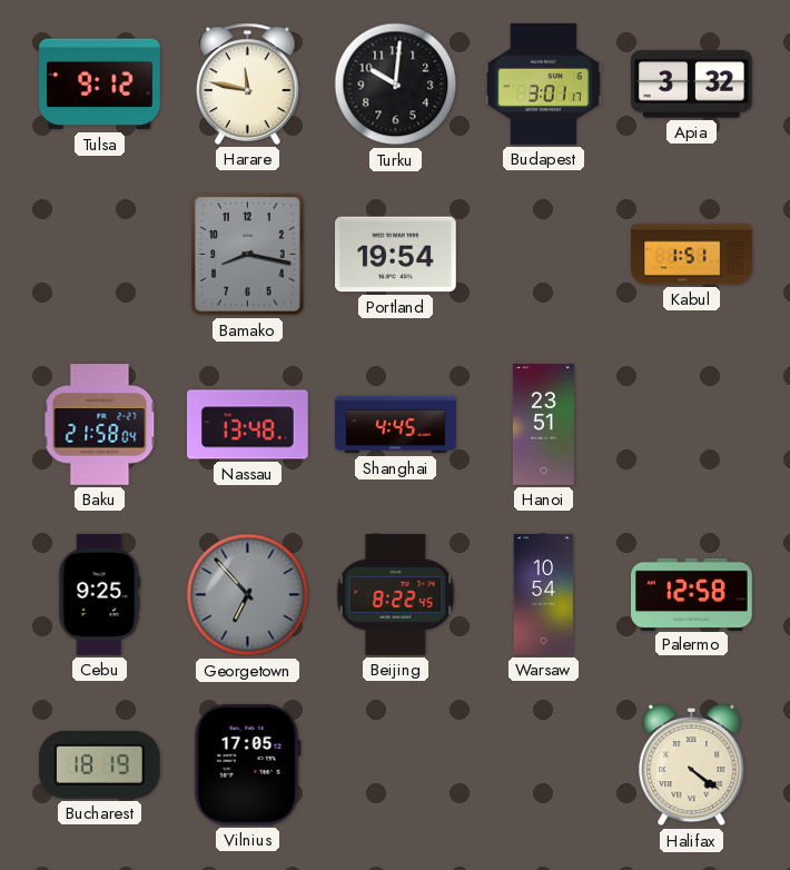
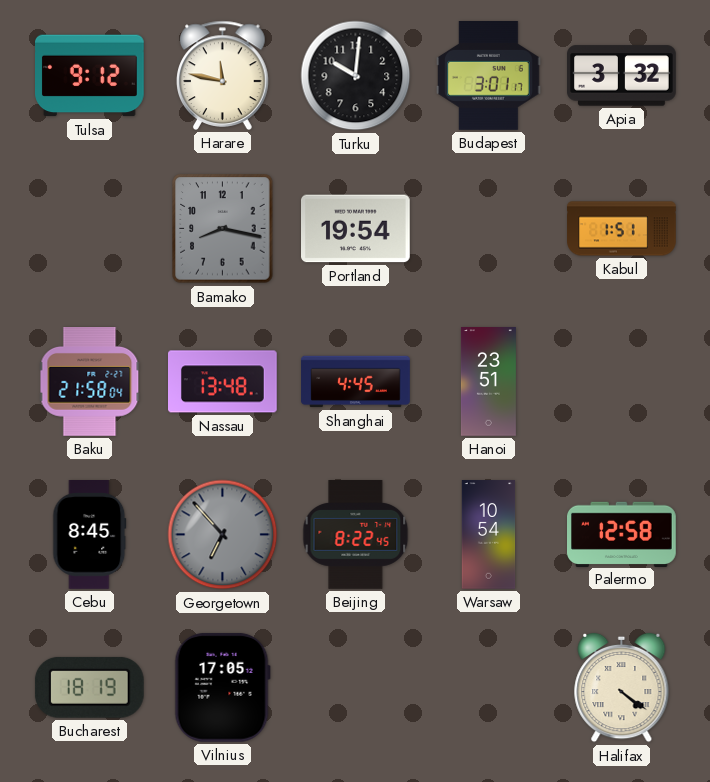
Cebu: 9:25 -> 8:45
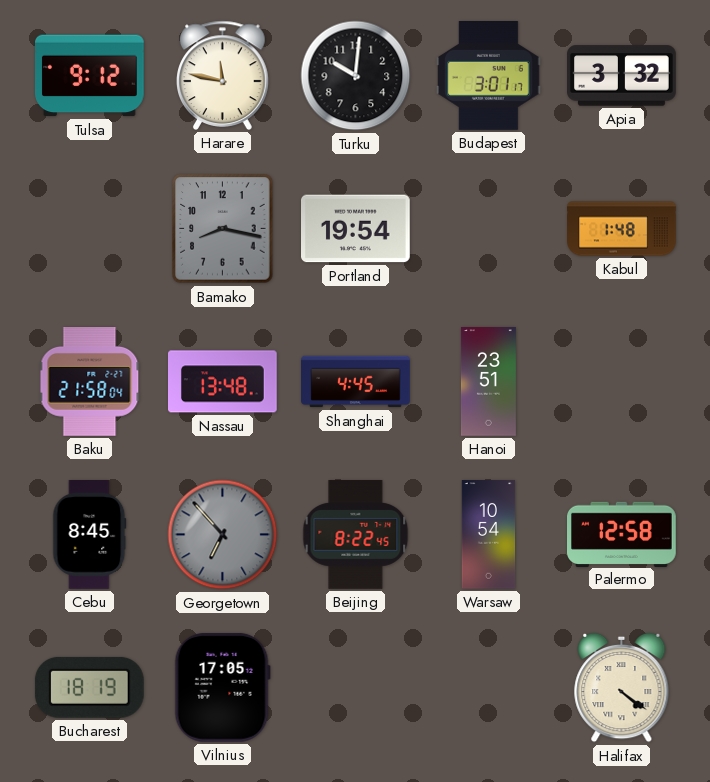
Kabul: 1:51 -> 1:48
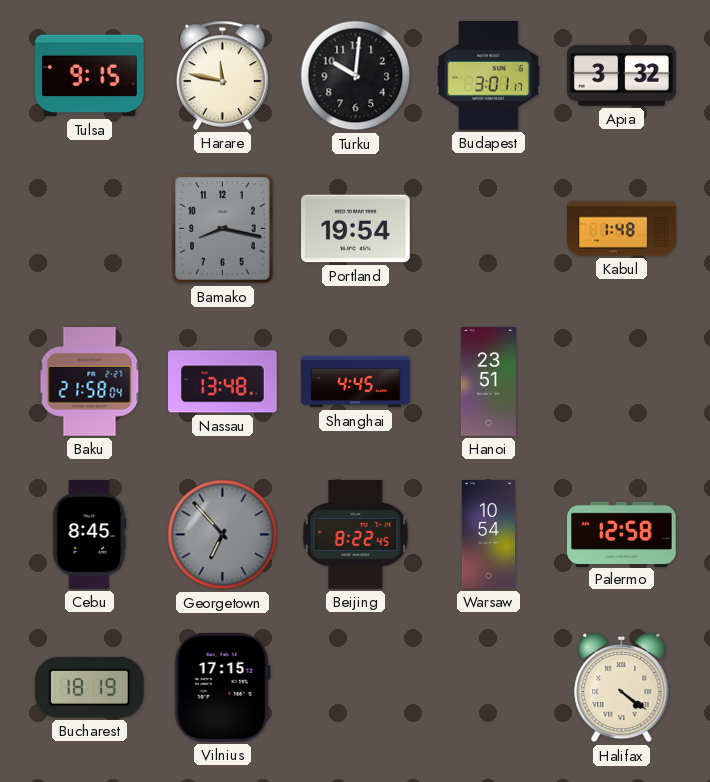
Tulsa: 9:12 -> 9:15
Vilnius: 17:05 -> 17:15
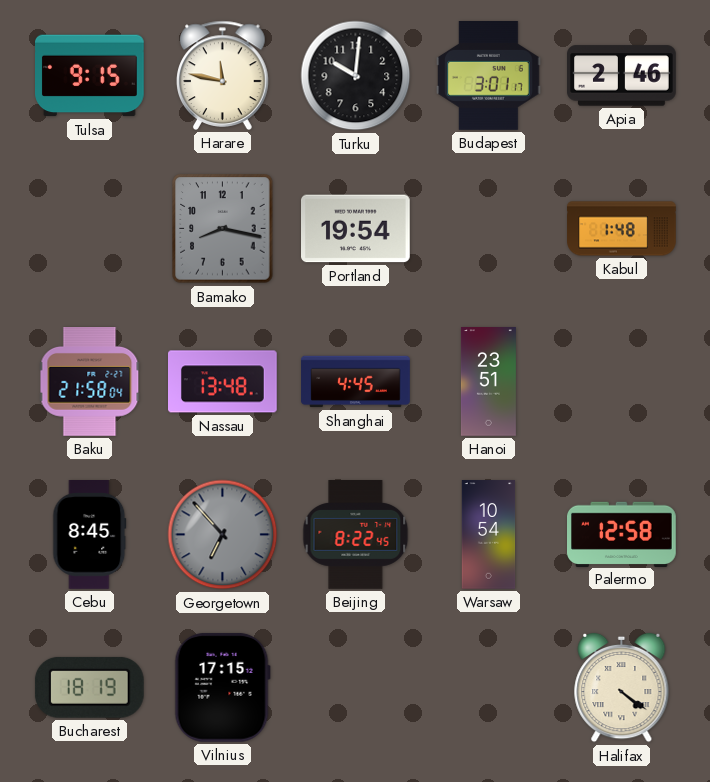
Apia: 3:32 -> 2:46
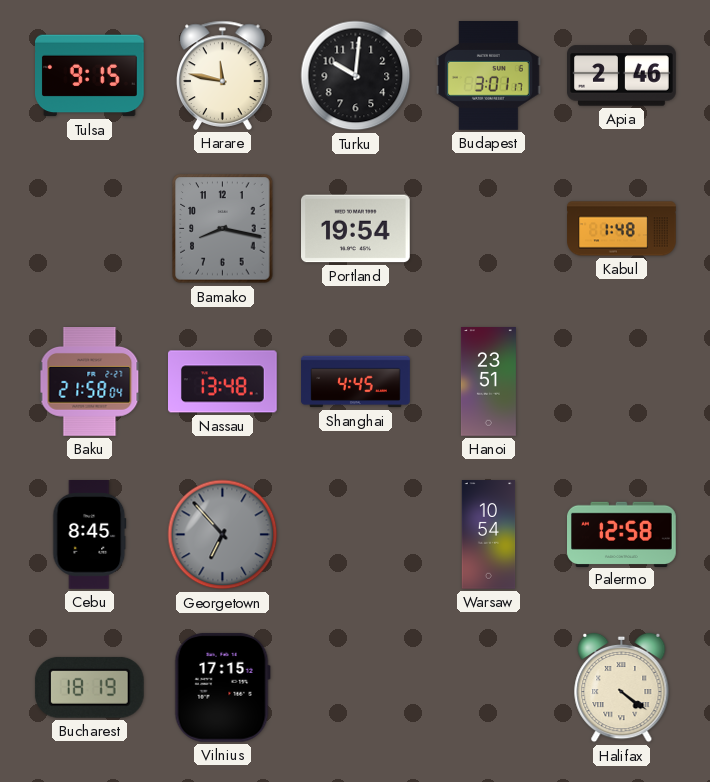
Beijing: 8:22 -> none
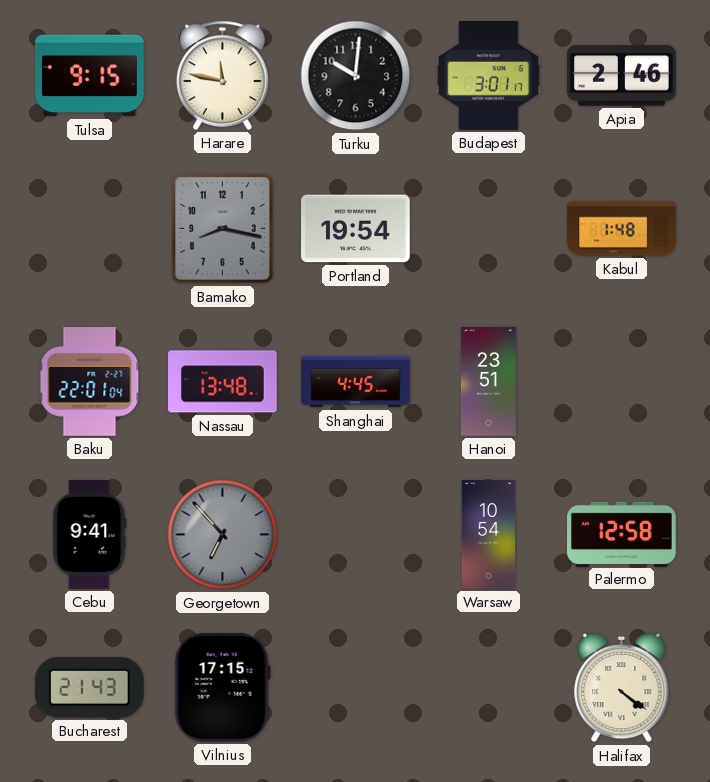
Baku: 21:58 -> 22:01
Cebu: 8:45 -> 9:41
Bucharest: 18:19 -> 21:43
